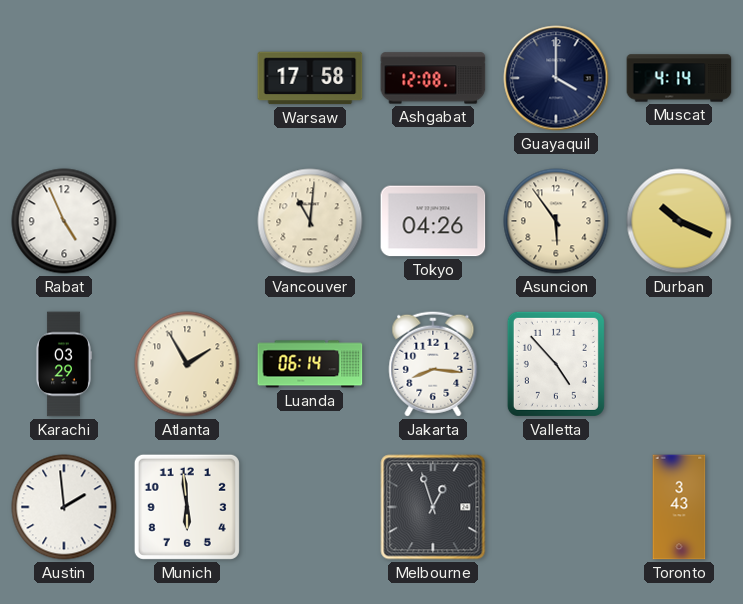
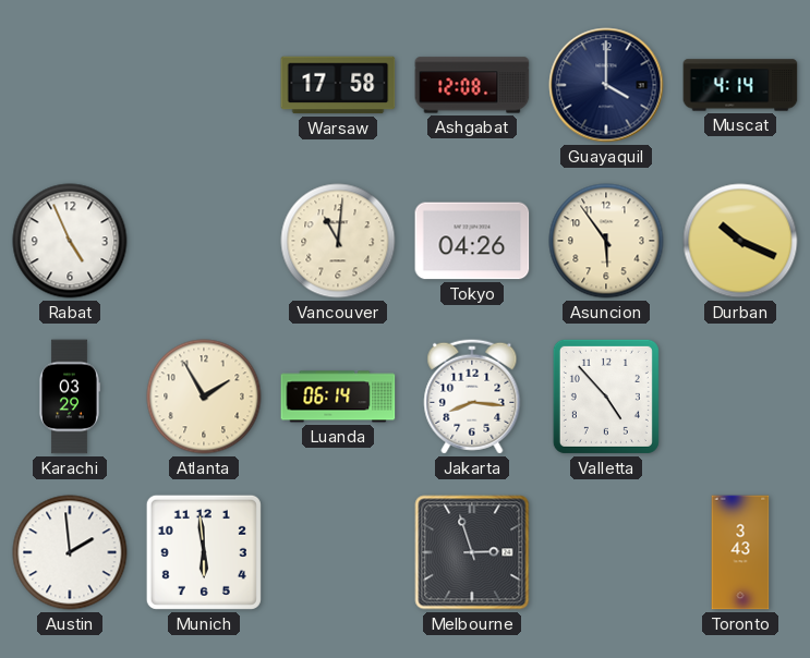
Melbourne: 12:57 -> 2:57
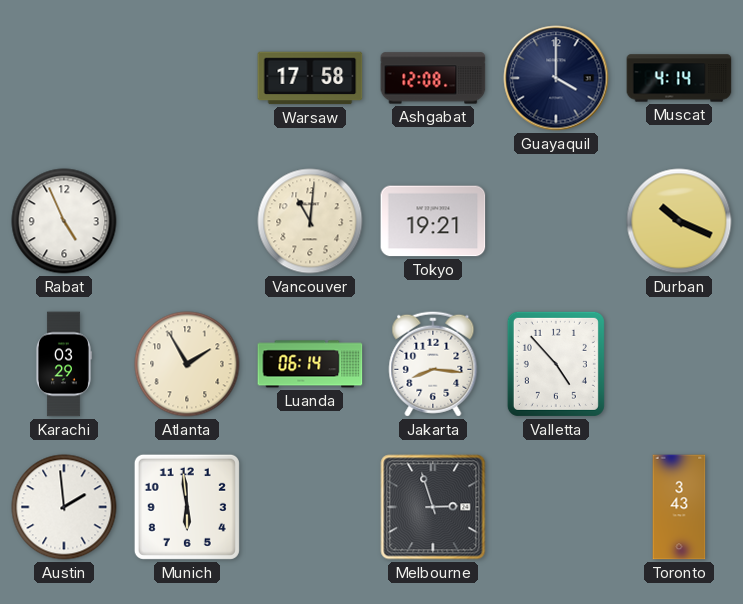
Tokyo: 04:26 -> 19:21
Asuncion: 5:54 -> none
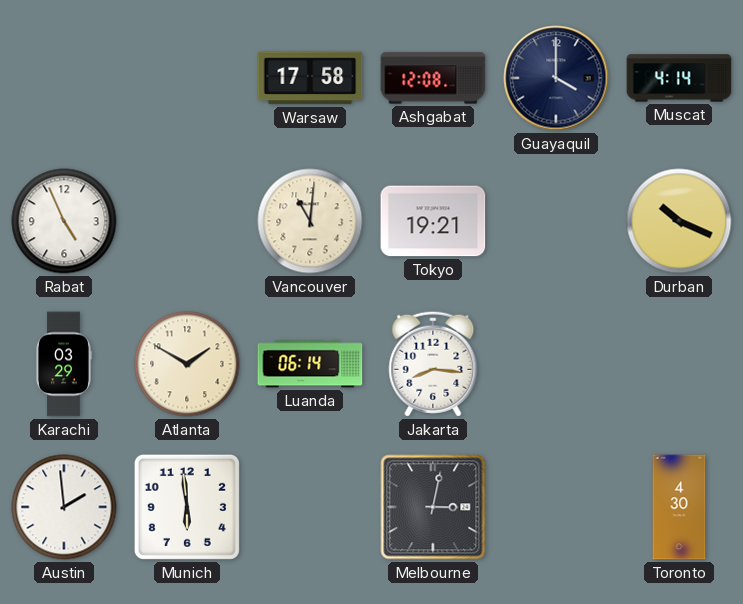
Atlanta: 1:55 -> 1:50
Valletta: 4:53 -> none
Melbourne: 2:57 -> 3:02
Toronto: 3:43 -> 4:30
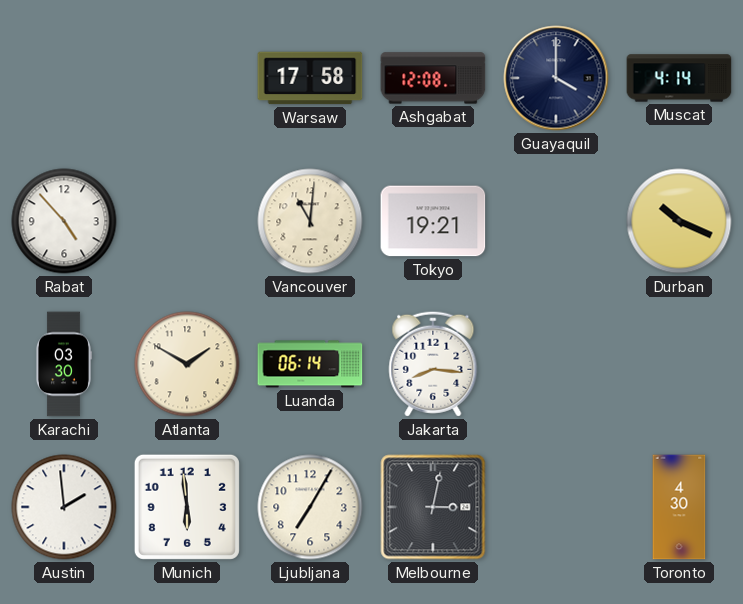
Rabat: 4:56 -> 4:53
Karachi: 03:29 -> 03:30
Ljubljana: none -> 7:05
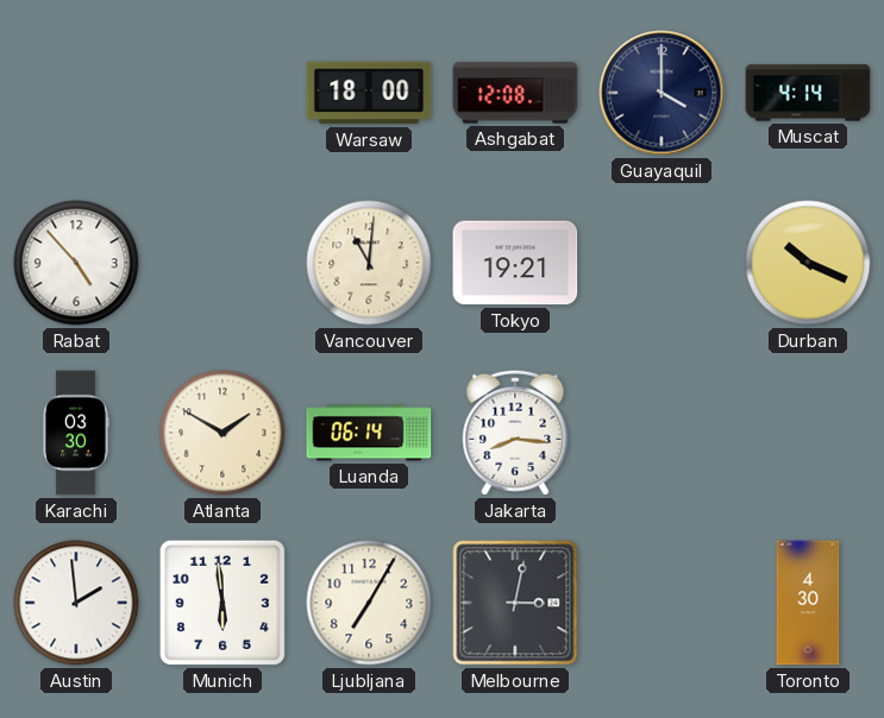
Warsaw: 17:58 -> 18:00
